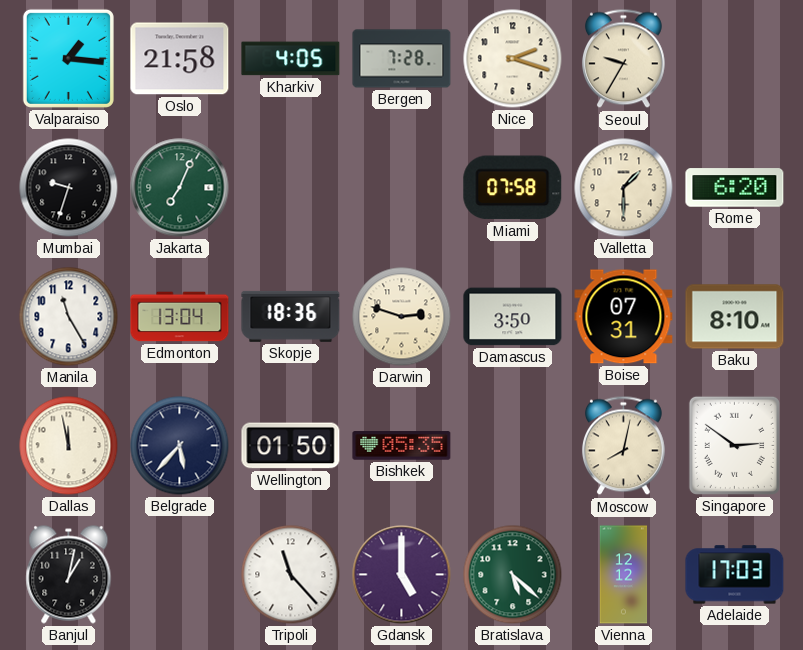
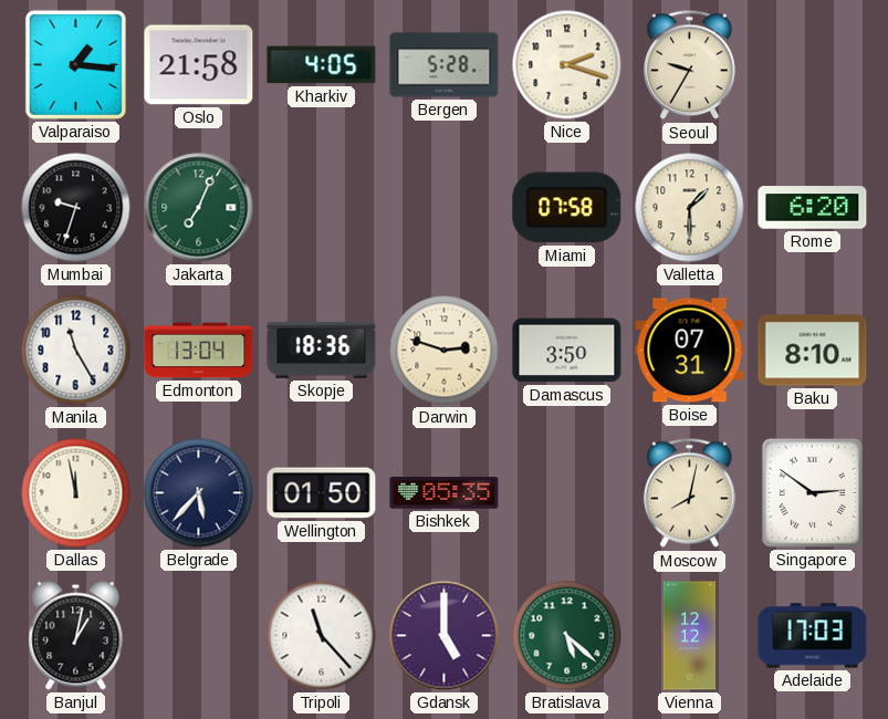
Bergen: 7:28 -> 5:28
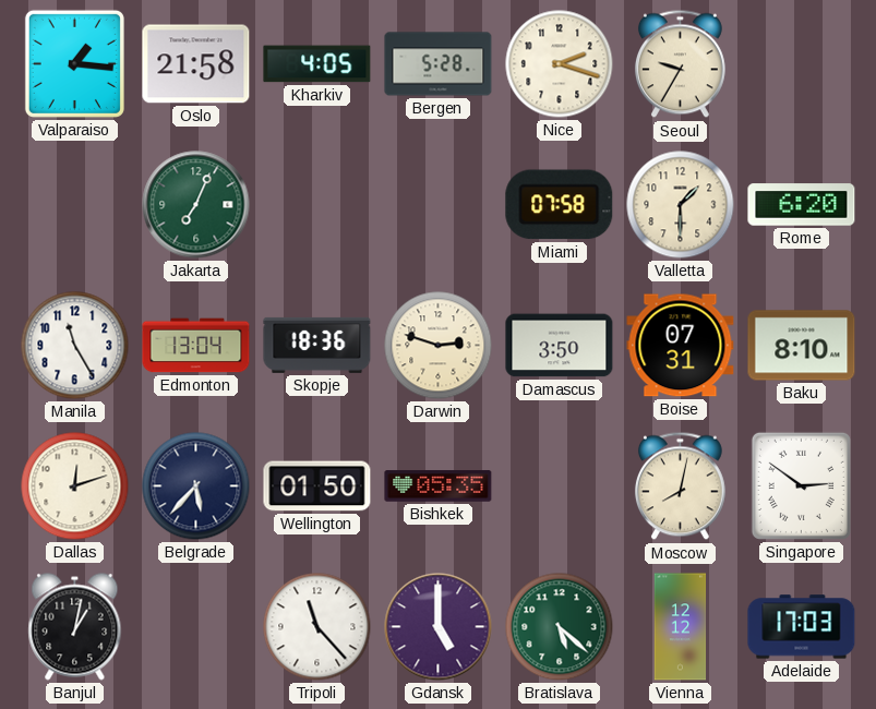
Mumbai: 9:33 -> none
Dallas: 11:58 -> 12:12
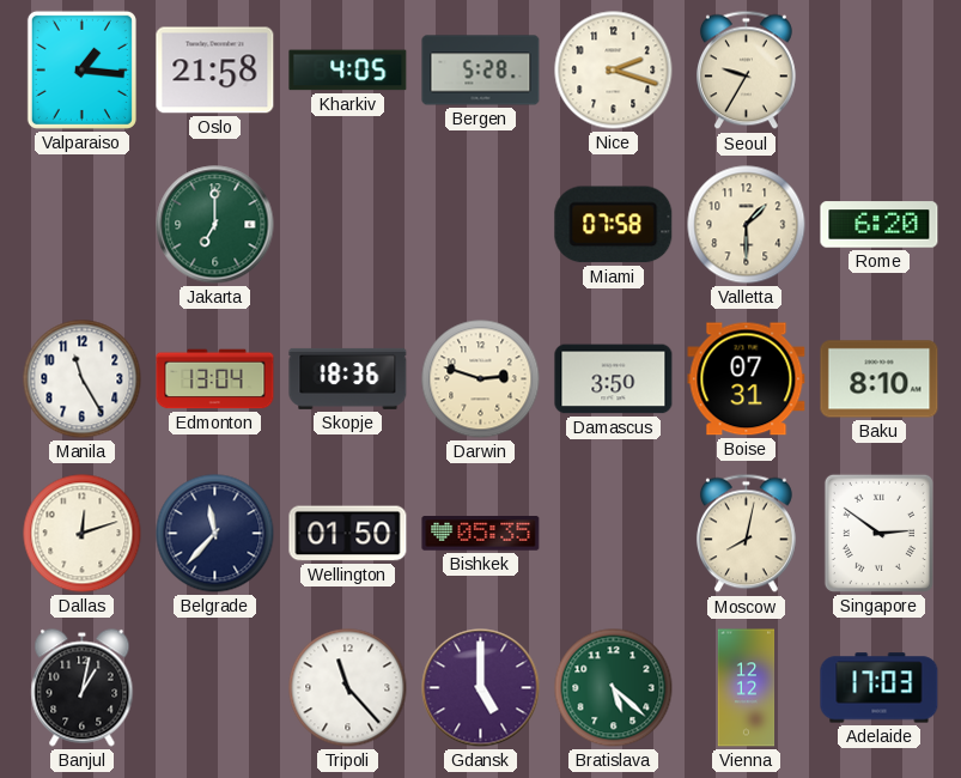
Jakarta: 7:04 -> 7:00
Belgrade: 5:37 -> 11:37
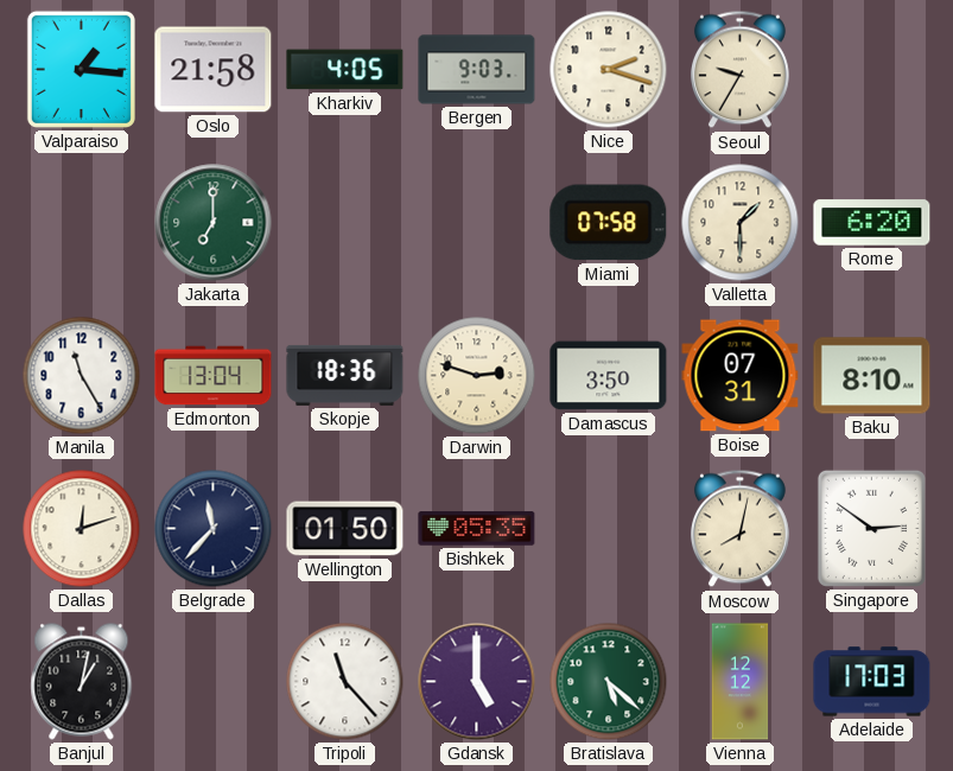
Bergen: 5:28 -> 9:03
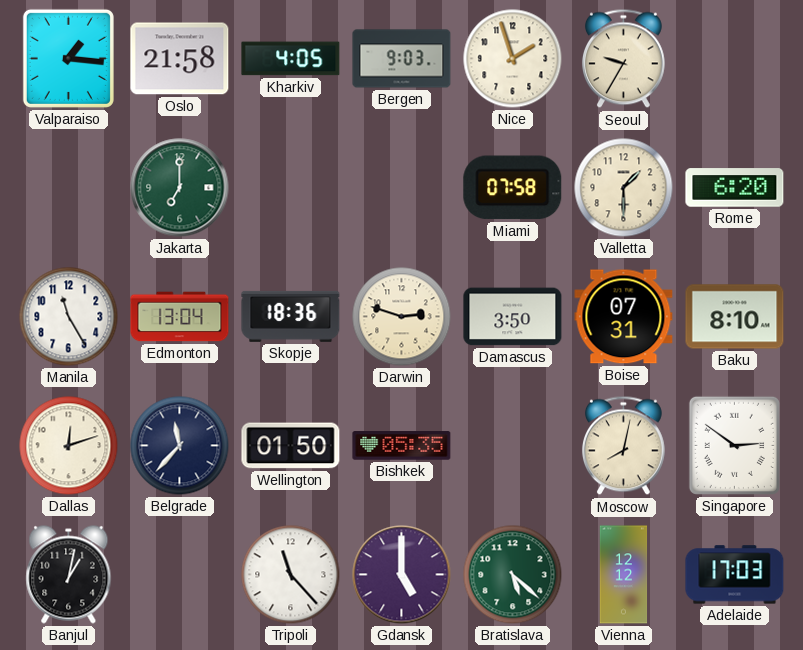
Nice: 2:18 -> 1:57
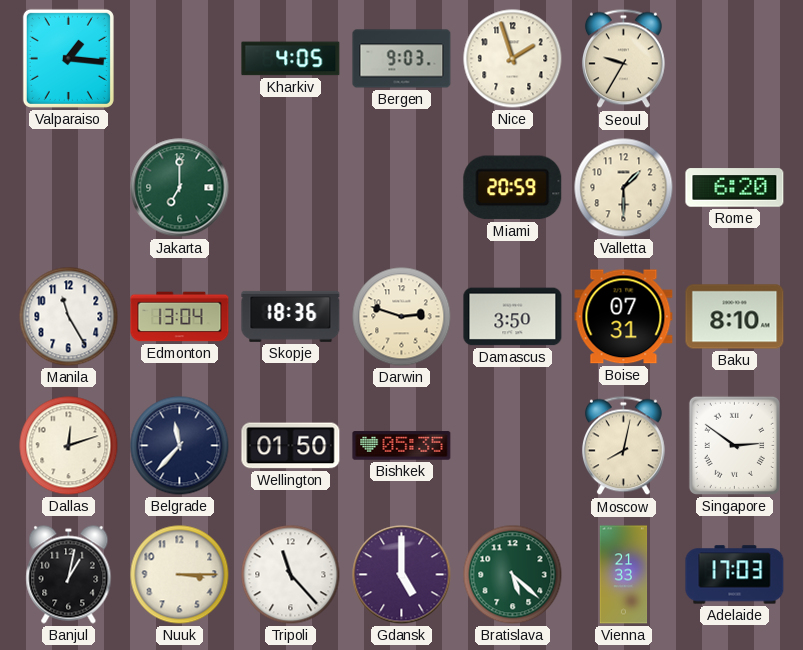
Oslo: 21:58 -> none
Miami: 07:58 -> 20:59
Nuuk: none -> 3:15
Vienna: 12:12 -> 21:33
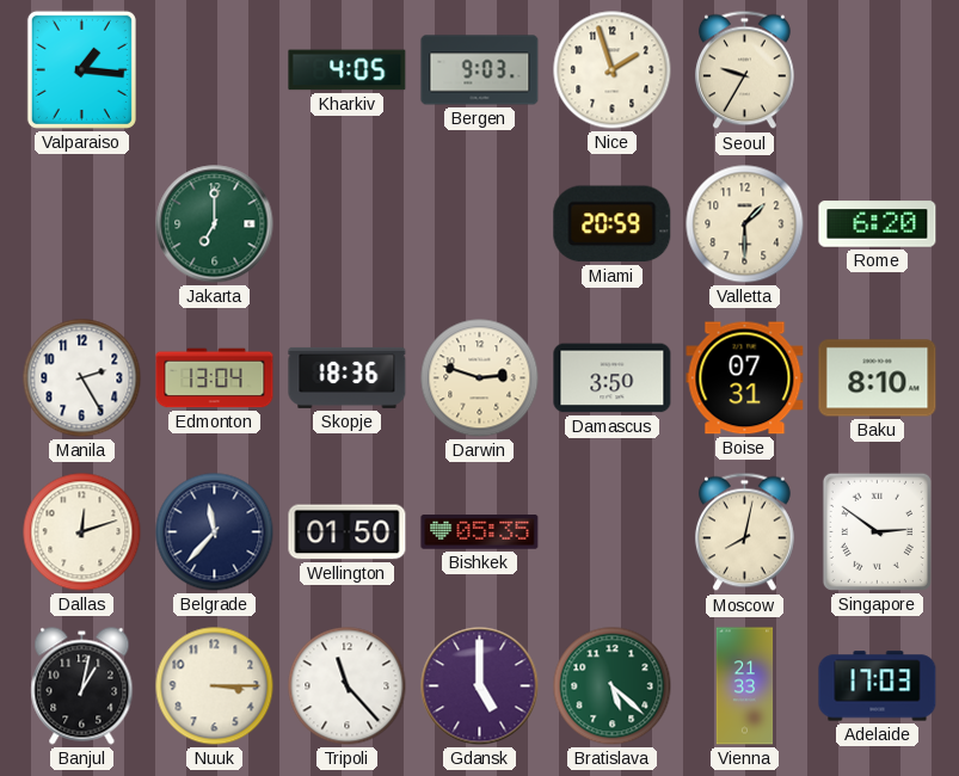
Manila: 11:25 -> 2:25
